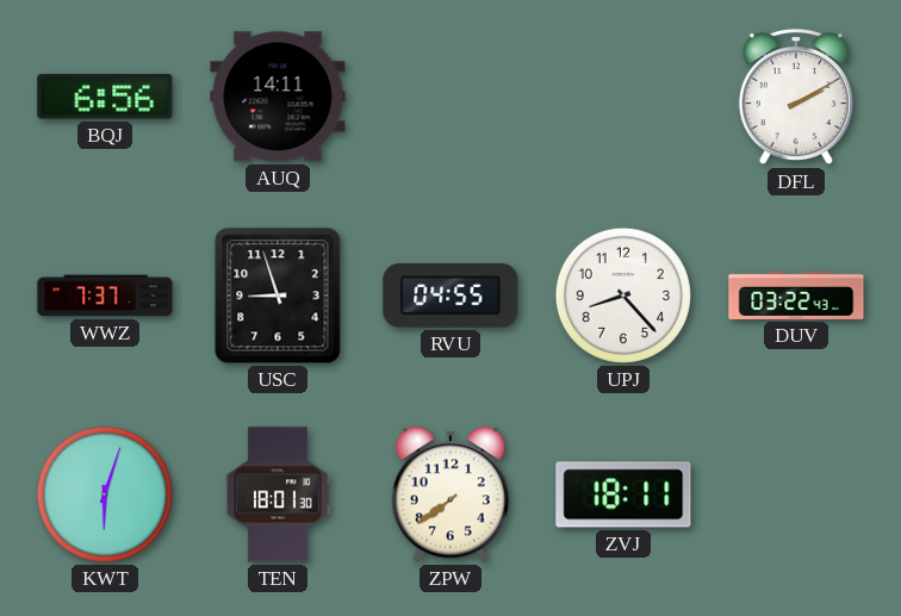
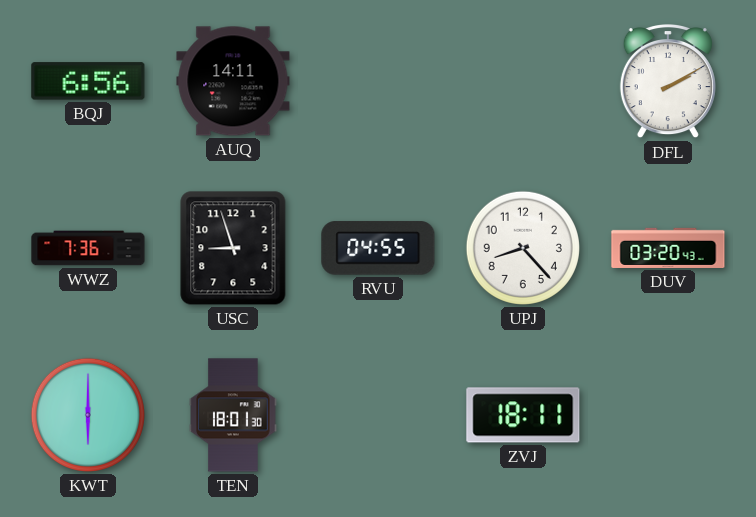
WWZ: 7:37 -> 7:36
DUV: 03:22 -> 03:20
KWT: 6:03 -> 6:00
ZPW: 7:39 -> none
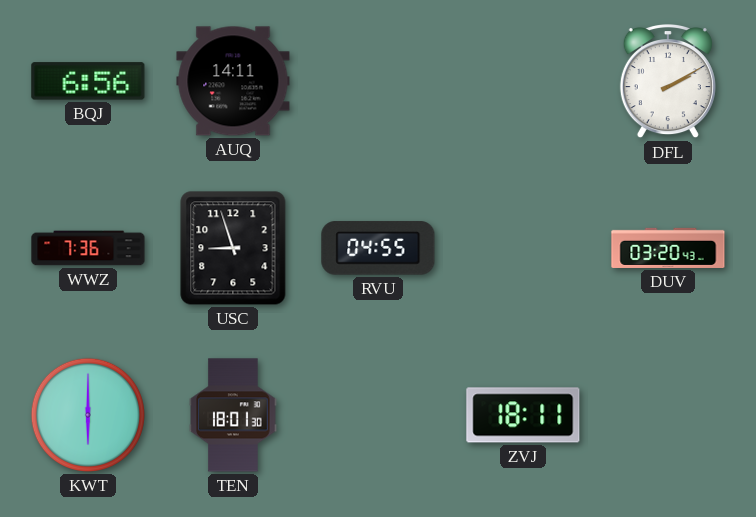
UPJ: 8:23 -> none
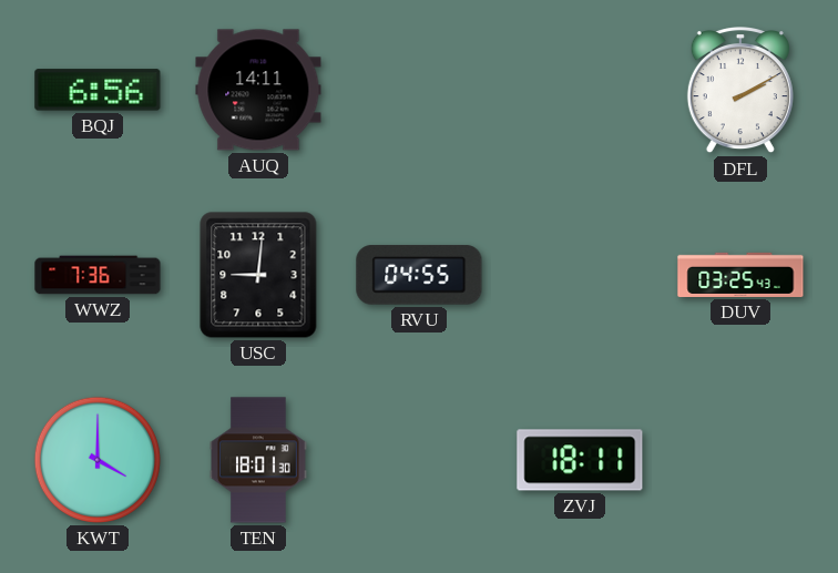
USC: 8:57 -> 9:01
DUV: 03:20 -> 03:25
KWT: 6:00 -> 4:00
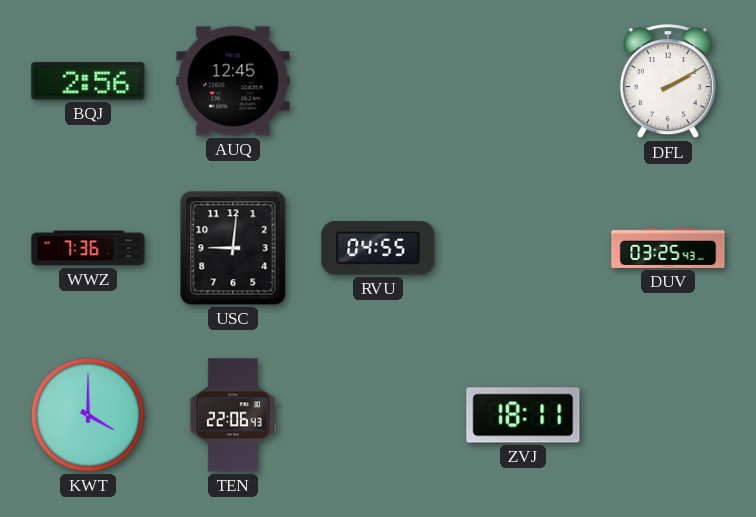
BQJ: 6:56 -> 2:56
AUQ: 14:11 -> 12:45
TEN: 18:01 -> 22:06
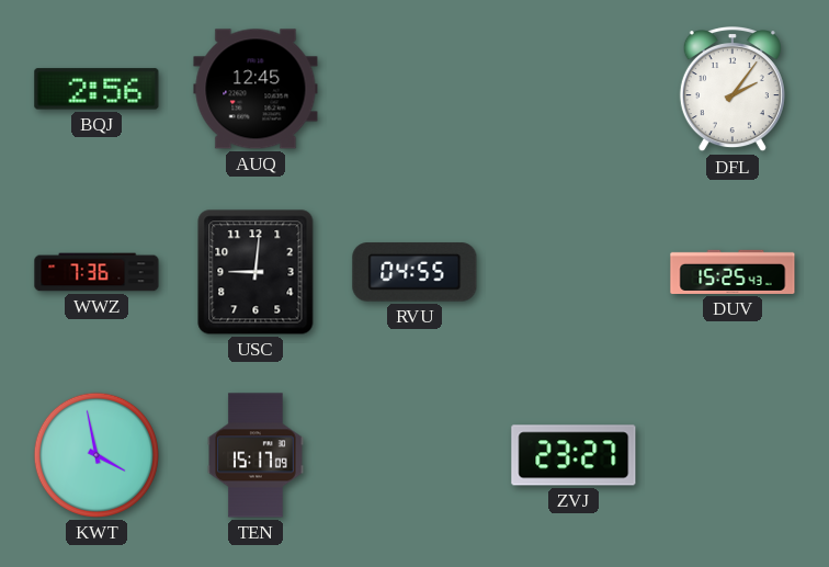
DFL: 2:10 -> 2:06
DUV: 03:25 -> 15:25
KWT: 4:00 -> 3:58
TEN: 22:06 -> 15:17
ZVJ: 18:11 -> 23:27
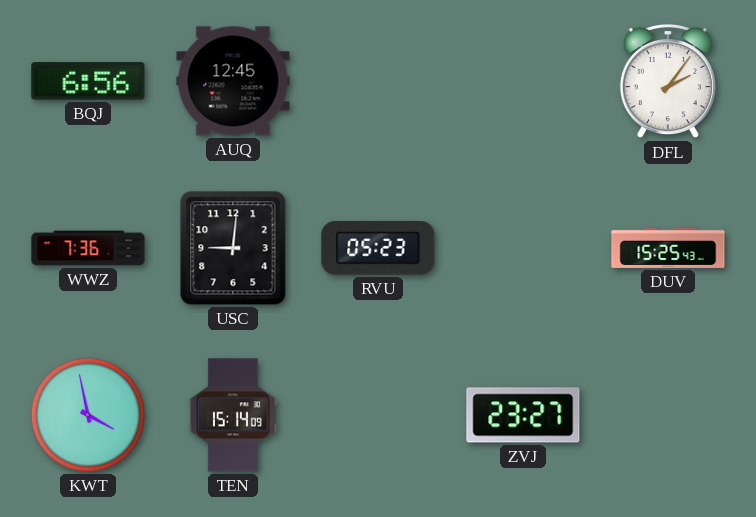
BQJ: 2:56 -> 6:56
RVU: 04:55 -> 05:23
TEN: 15:17 -> 15:14
